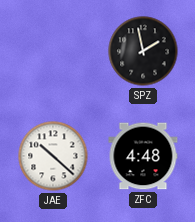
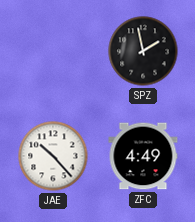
JAE: 10:22 -> 10:23
ZFC: 4:48 -> 4:49
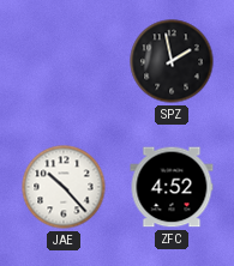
ZFC: 4:49 -> 4:52
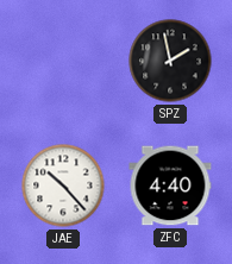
ZFC: 4:52 -> 4:40
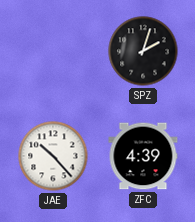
SPZ: 1:58 -> 2:03
ZFC: 4:40 -> 4:39
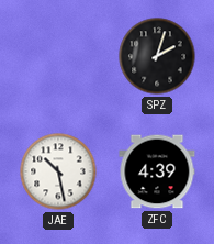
JAE: 10:23 -> 10:28
